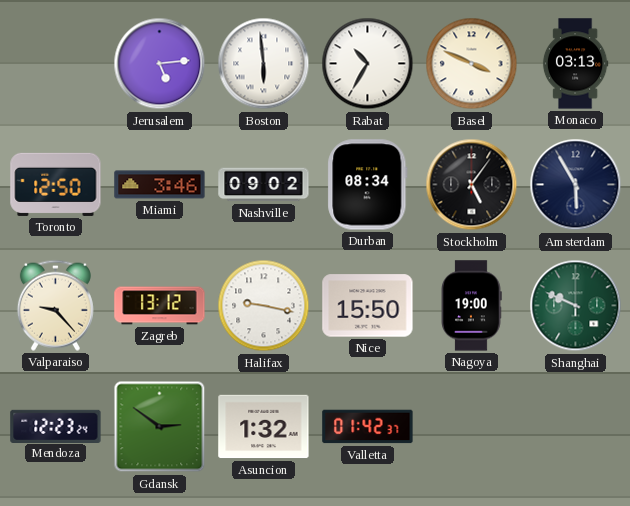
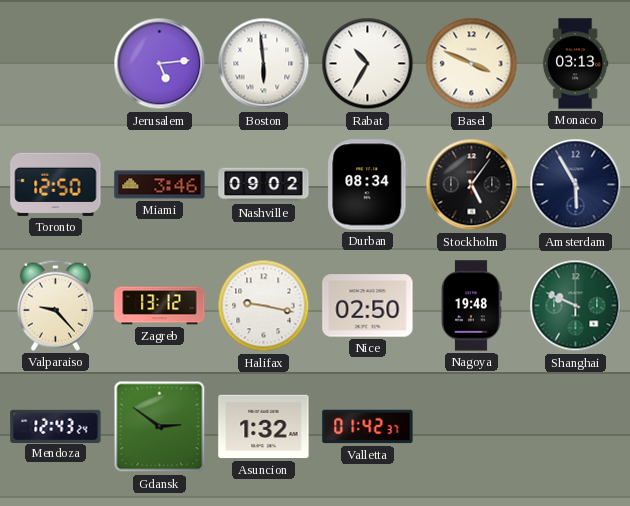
Nice: 15:50 -> 02:50
Nagoya: 19:00 -> 19:48
Mendoza: 12:23 -> 12:43
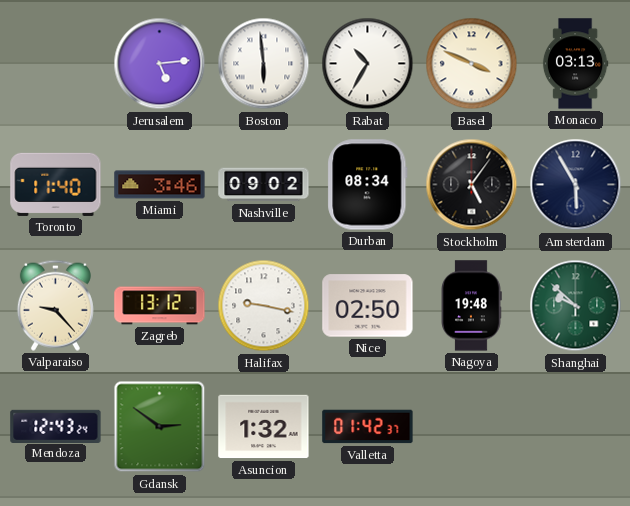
Toronto: 12:50 -> 11:40
Shanghai: 9:49 -> 9:52
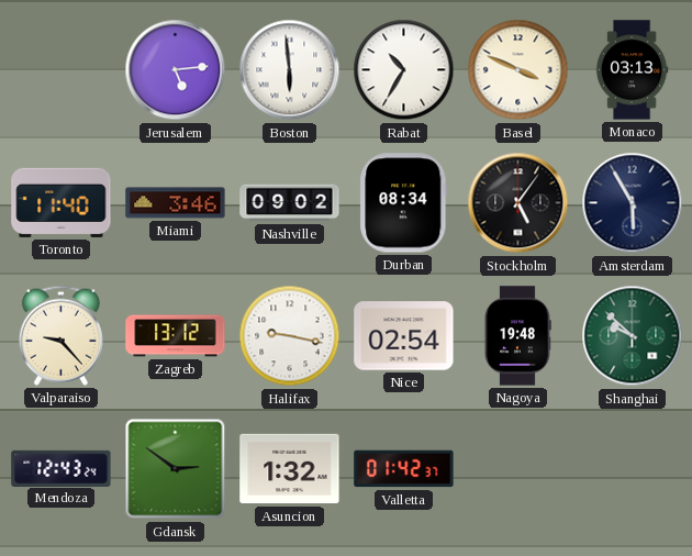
Nice: 02:50 -> 02:54
